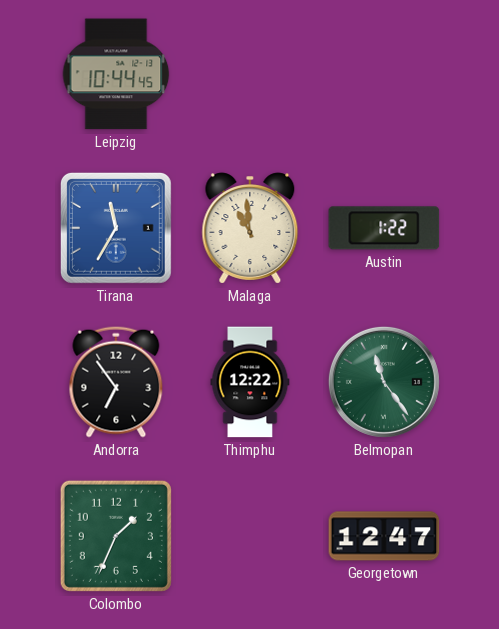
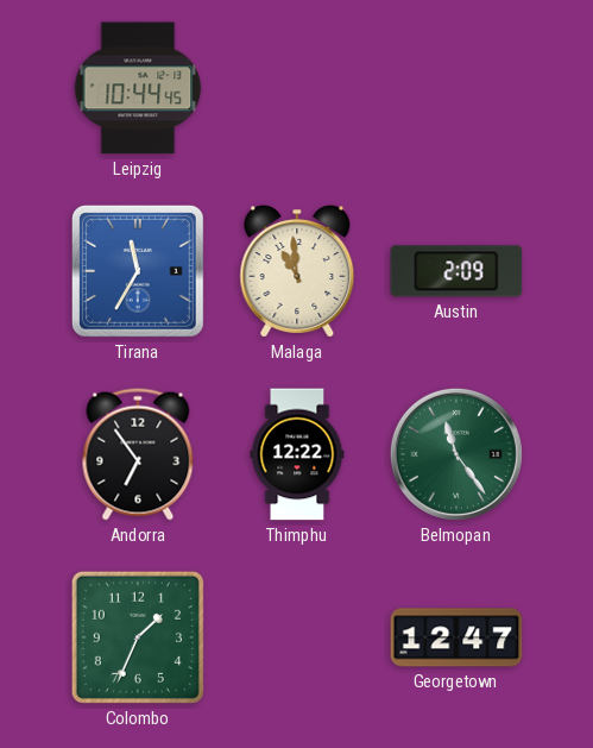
Austin: 1:22 -> 2:09
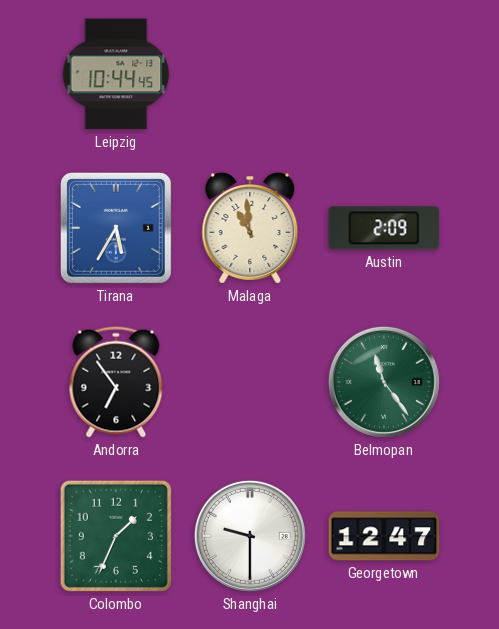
Tirana: 11:35 -> 5:35
Thimphu: 12:22 -> none
Shanghai: none -> 9:30
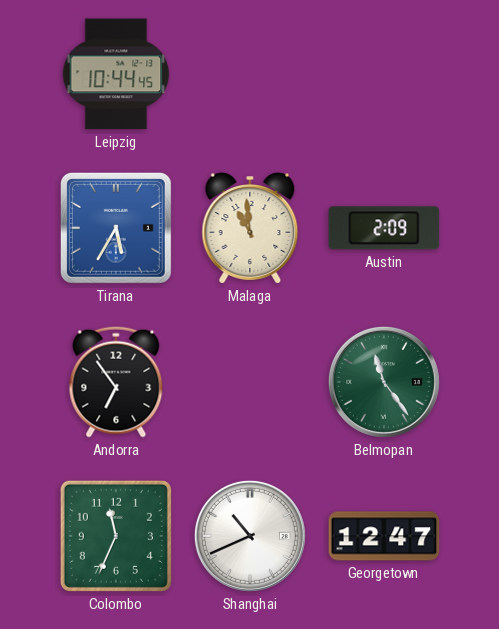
Colombo: 1:34 -> 11:34
Shanghai: 9:30 -> 10:41
